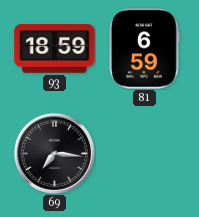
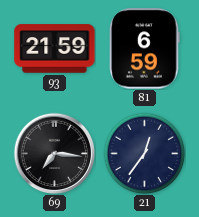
93: 18:59 -> 21:59
21: none -> 12:36
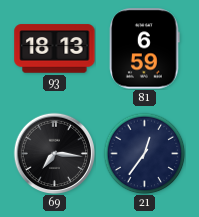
93: 21:59 -> 18:13
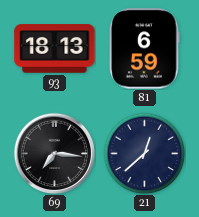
21: 12:36 -> 12:38
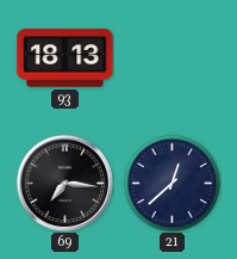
81: 6:59 -> none
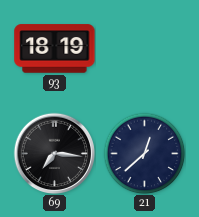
93: 18:13 -> 18:19
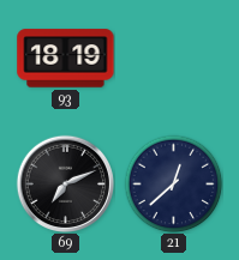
69: 7:16 -> 7:11
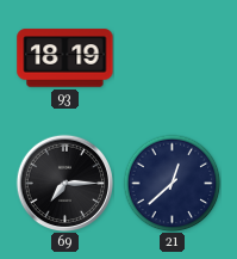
69: 7:11 -> 7:15
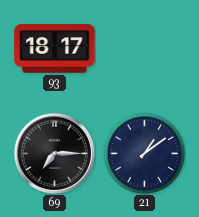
93: 18:19 -> 18:17
21: 12:38 -> 1:09
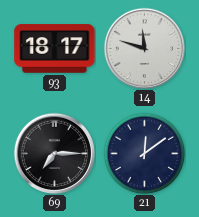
14: none -> 11:48
21: 1:09 -> 12:09
